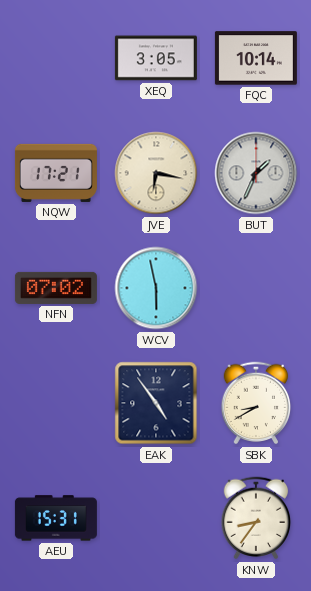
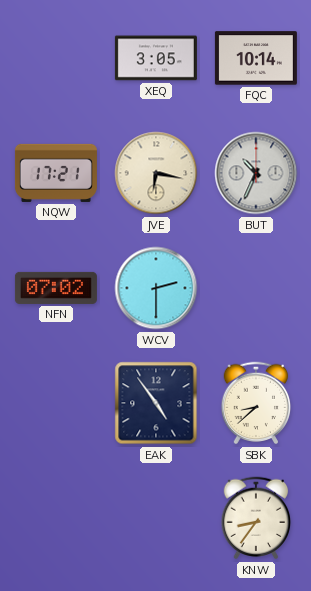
BUT: 1:34 -> 10:34
WCV: 5:58 -> 2:30
SBK: 8:40 -> 8:38
AEU: 15:31 -> none
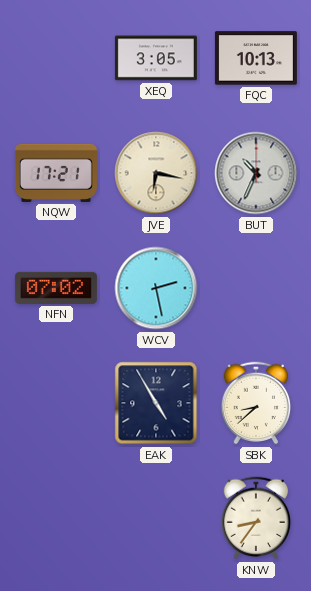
FQC: 10:14 -> 10:13
WCV: 2:30 -> 2:28
EAK: 4:54 -> 4:55
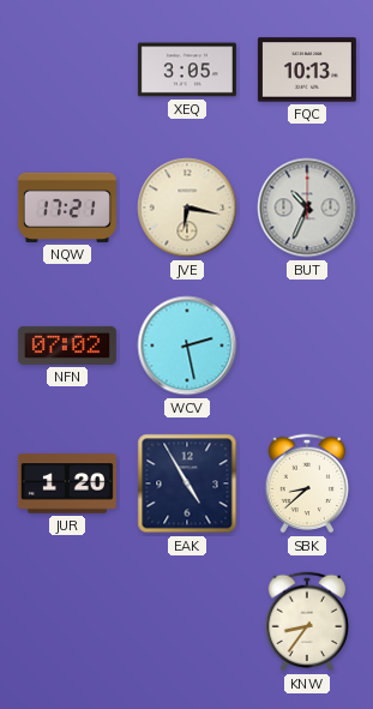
JUR: none -> 1:20
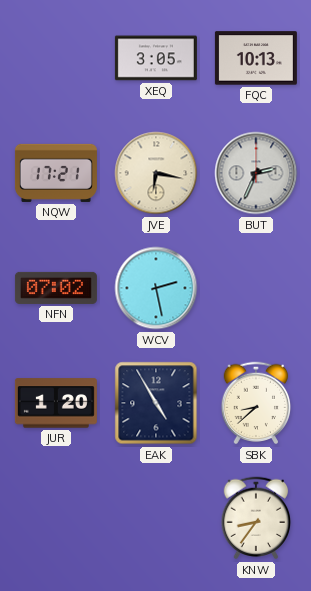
BUT: 10:34 -> 2:34
